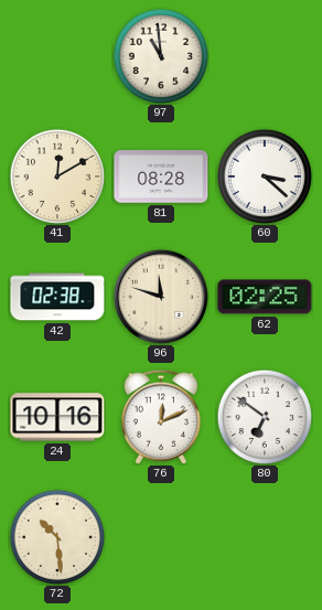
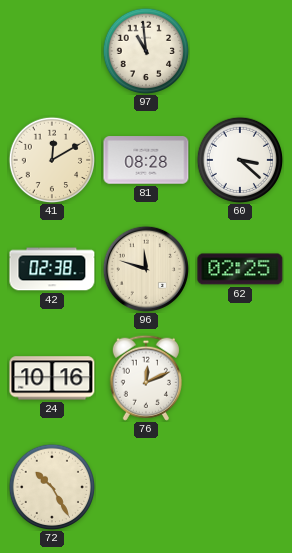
80: 6:51 -> none
72: 10:29 -> 10:25
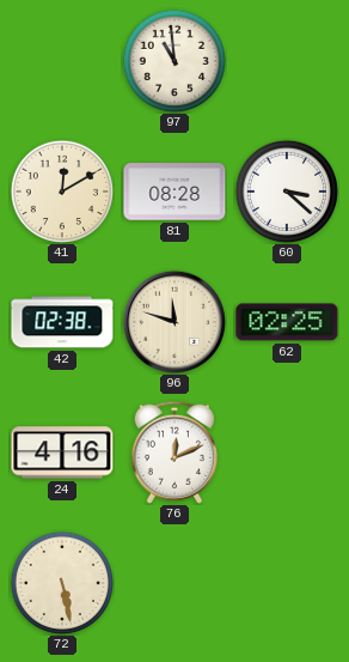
24: 10:16 -> 4:16
72: 10:25 -> 5:28
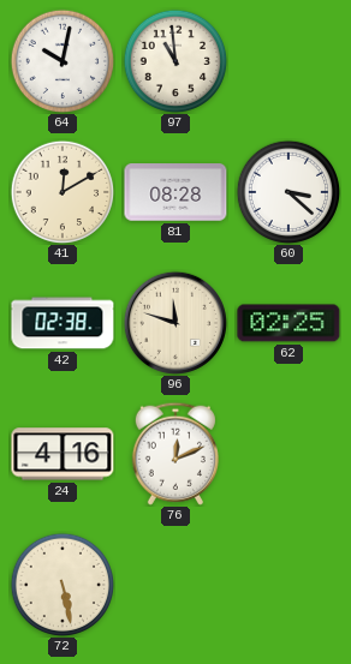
64: none -> 10:02
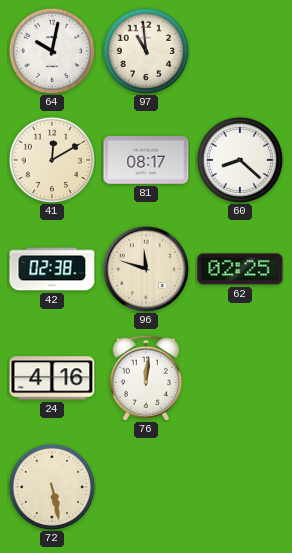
81: 08:28 -> 08:17
60: 3:22 -> 8:22
76: 12:11 -> 12:01
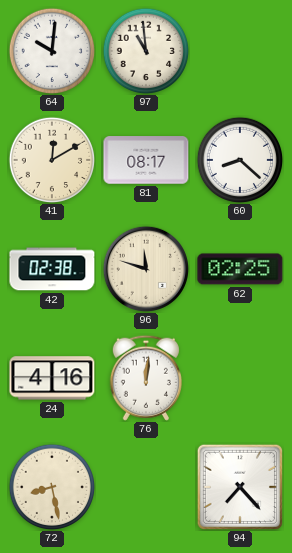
64: 10:02 -> 10:01
72: 5:28 -> 8:28
94: none -> 7:23
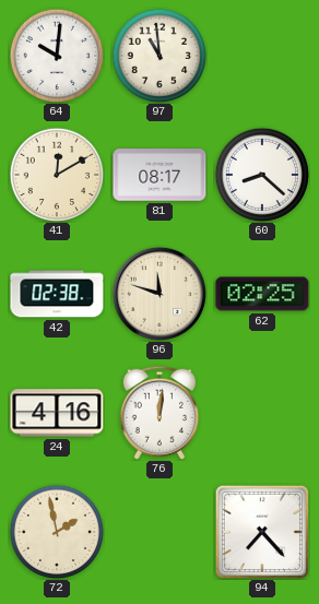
72: 8:28 -> 1:58
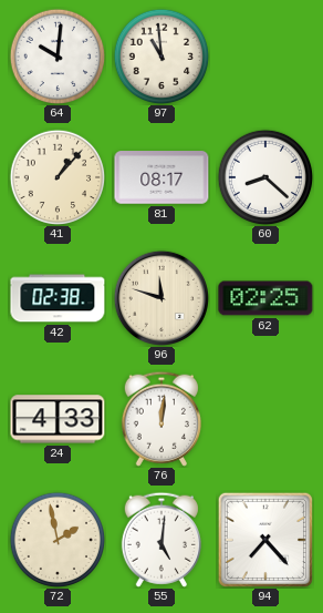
41: 12:10 -> 1:07
24: 4:16 -> 4:33
55: none -> 5:01
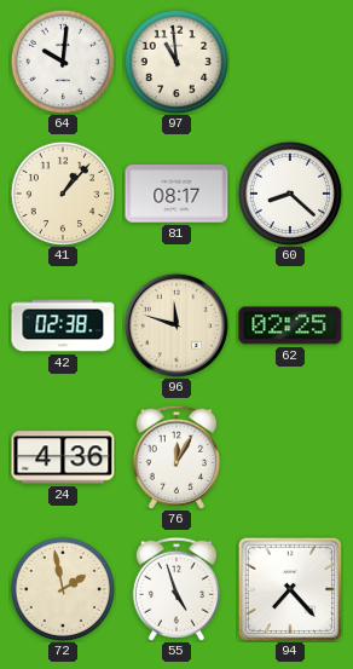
24: 4:33 -> 4:36
76: 12:01 -> 12:05
55: 5:01 -> 4:57
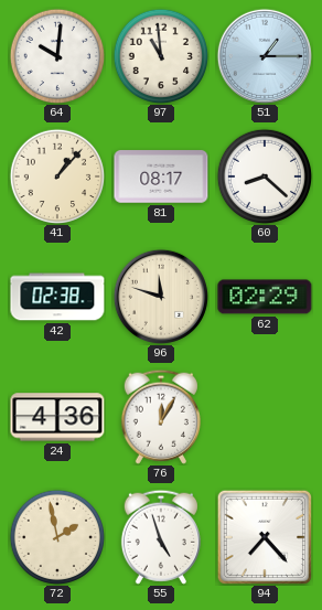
51: none -> 1:15
62: 02:25 -> 02:29
